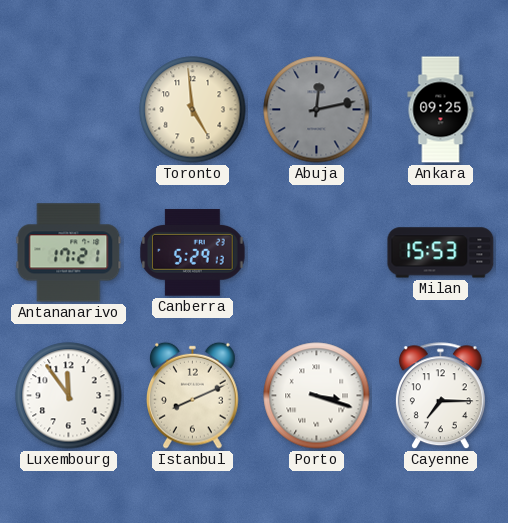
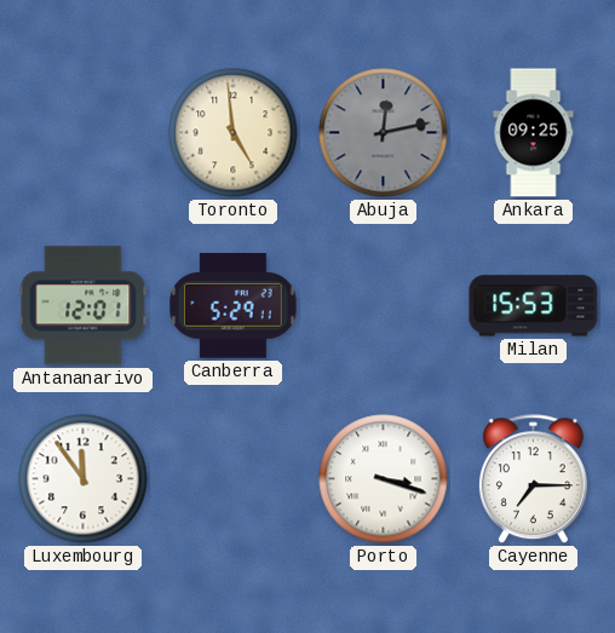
Antananarivo: 17:21 -> 12:01
Canberra: 5:29:13 -> 5:29:11
Istanbul: 8:11 -> none
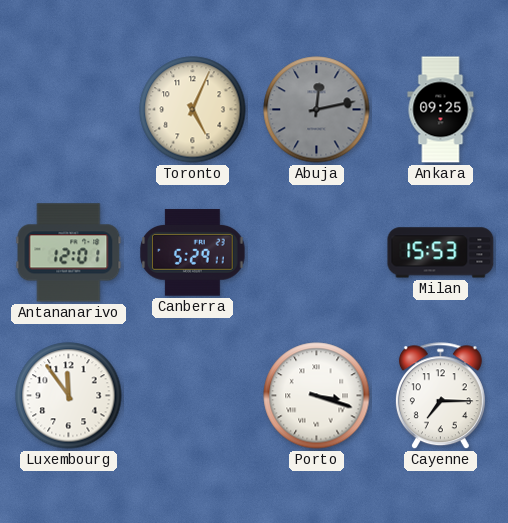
Toronto: 4:59 -> 5:04
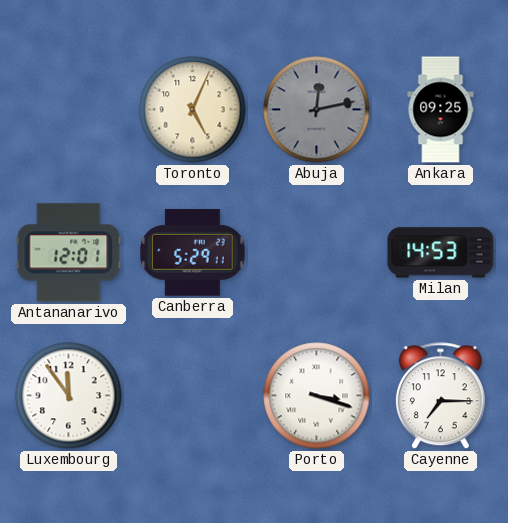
Milan: 15:53 -> 14:53
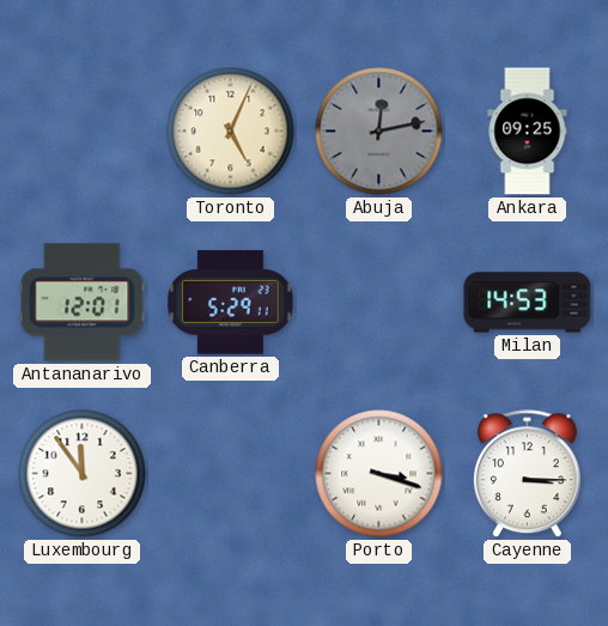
Cayenne: 7:15 -> 3:15
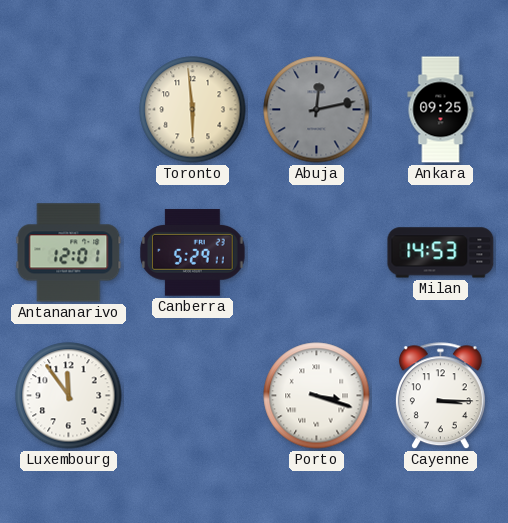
Toronto: 5:04 -> 5:59
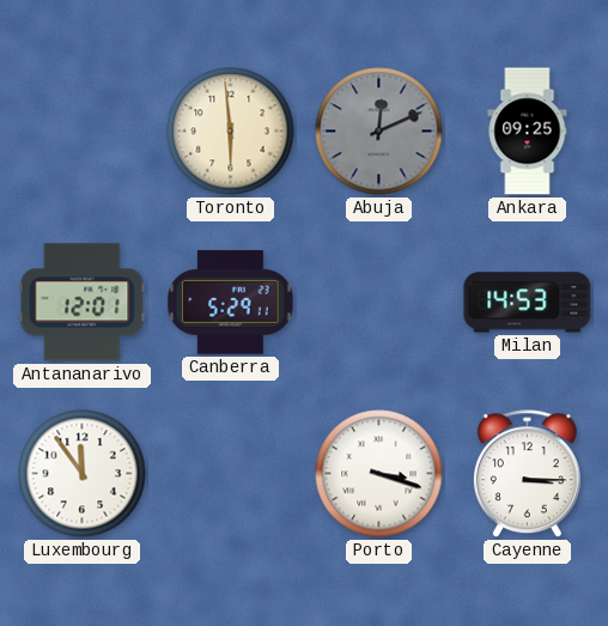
Abuja: 12:13 -> 12:11
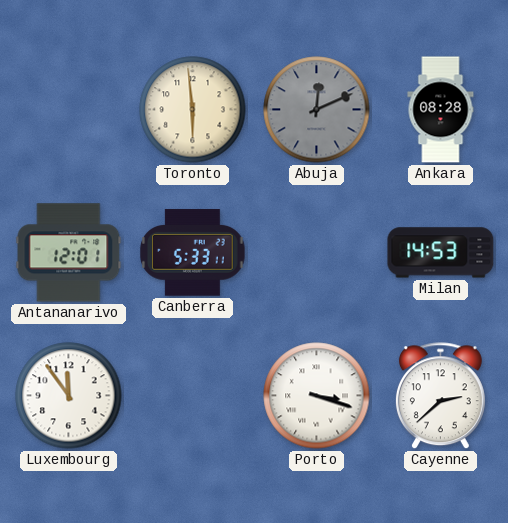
Ankara: 09:25 -> 08:28
Canberra: 5:29 -> 5:33
Cayenne: 3:15 -> 2:38
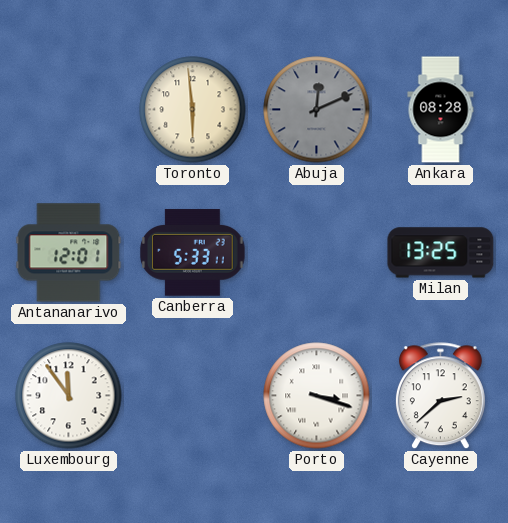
Milan: 14:53 -> 13:25
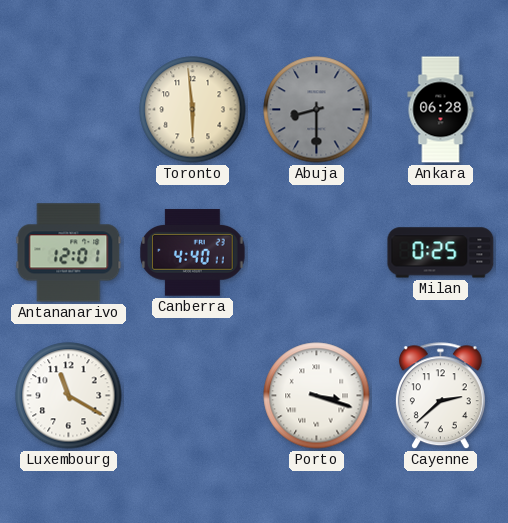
Abuja: 12:11 -> 8:30
Ankara: 08:28 -> 06:28
Canberra: 5:33 -> 4:40
Milan: 13:25 -> 0:25
Luxembourg: 11:54 -> 11:20
